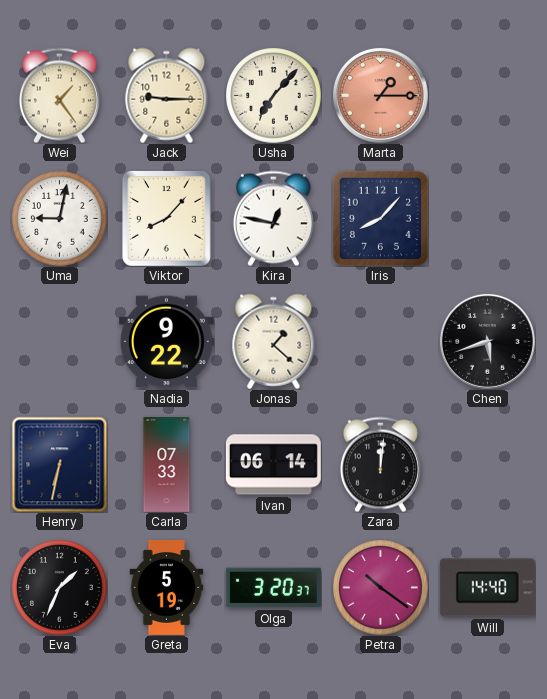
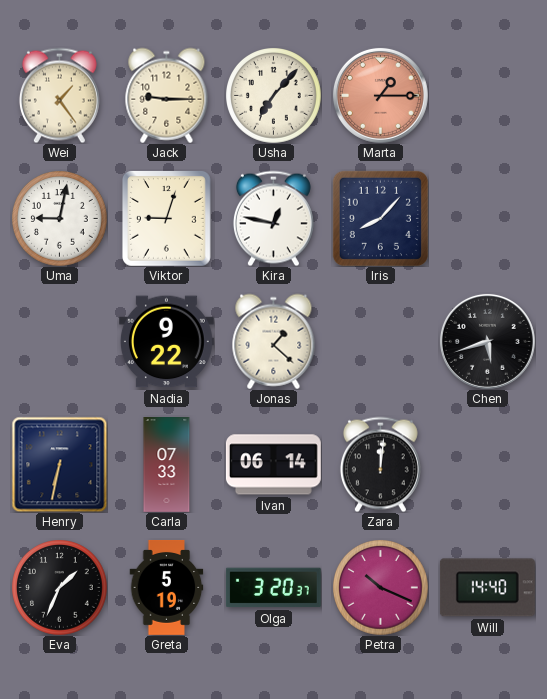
Viktor: 8:07 -> 9:03
Petra: 10:21 -> 10:19
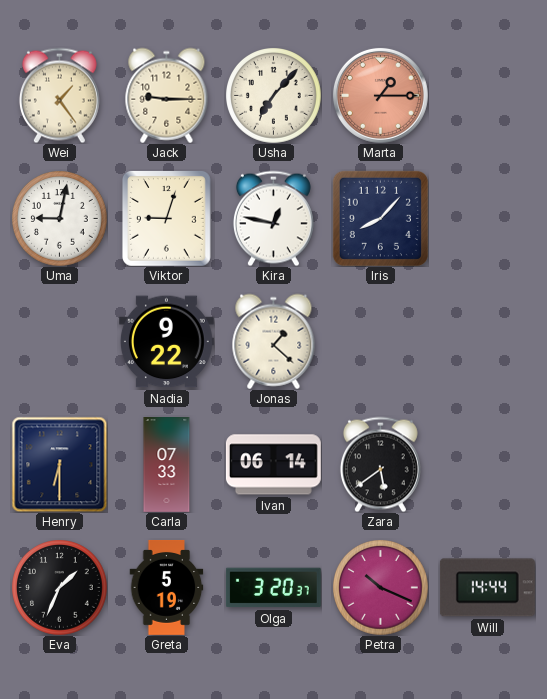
Chen: 5:42 -> none
Henry: 6:32 -> 6:30
Zara: 12:01 -> 5:39
Will: 14:40 -> 14:44
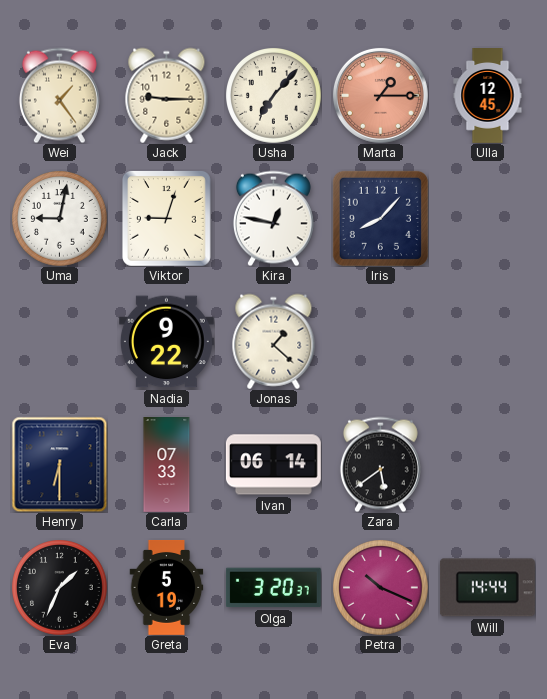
Ulla: none -> 12:45
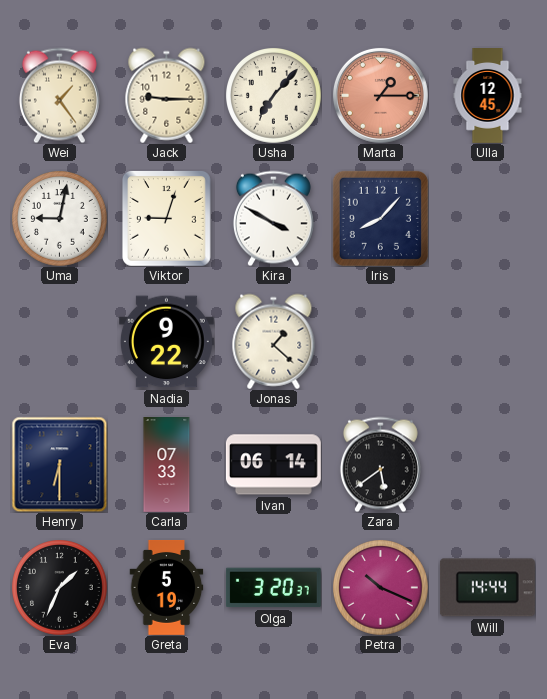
Kira: 12:47 -> 3:50
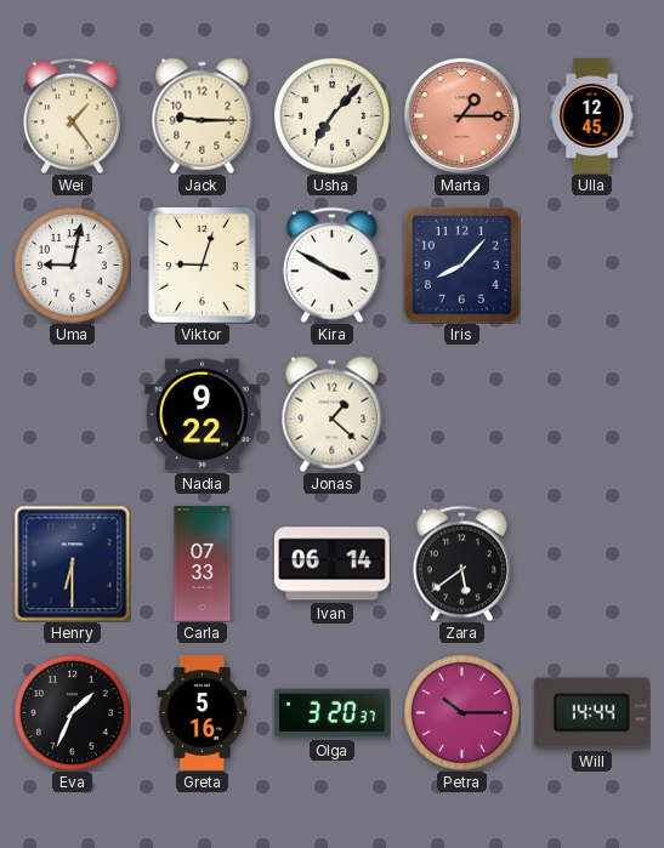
Greta: 5:19 -> 5:16
Petra: 10:19 -> 10:15
